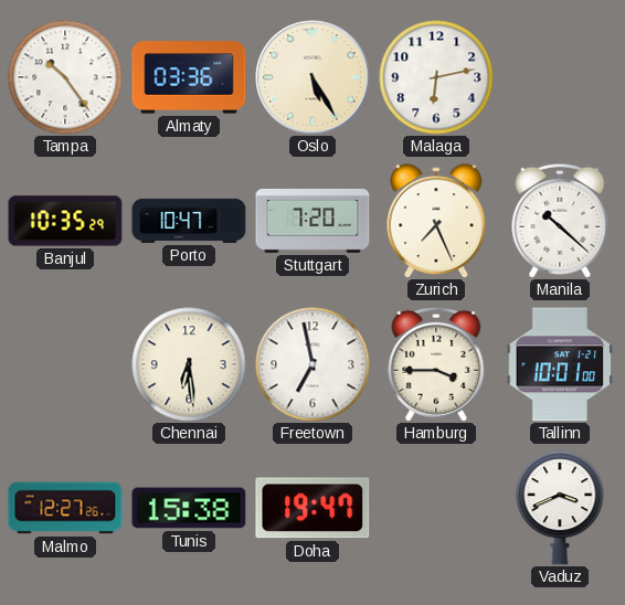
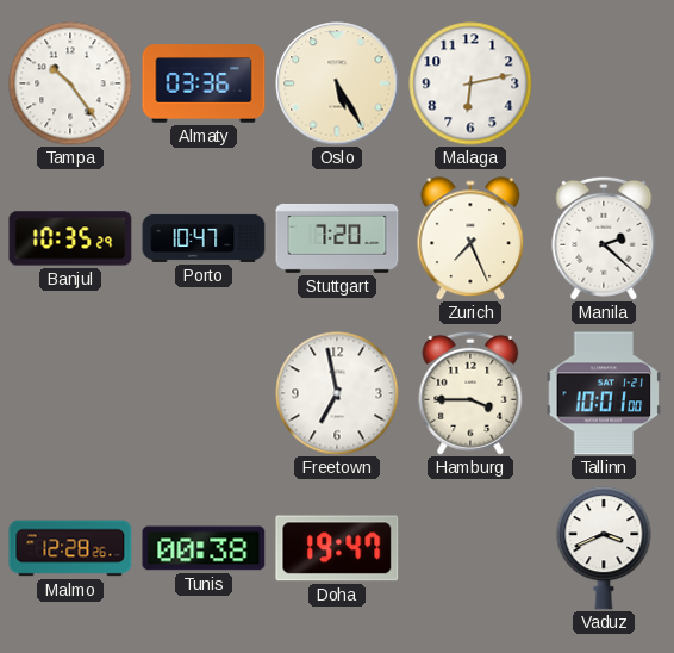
Manila: 10:22 -> 2:22
Chennai: 6:29 -> none
Malmo: 12:27 -> 12:28
Tunis: 15:38 -> 00:38
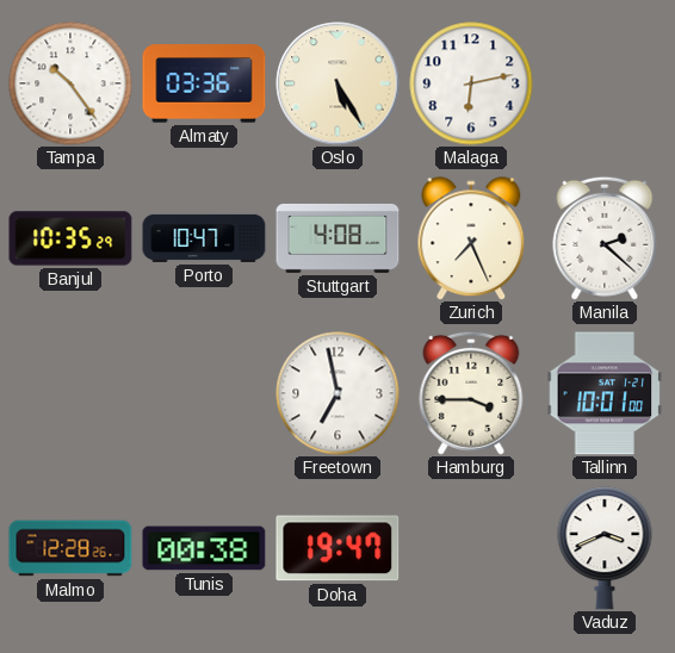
Stuttgart: 7:20 -> 4:08
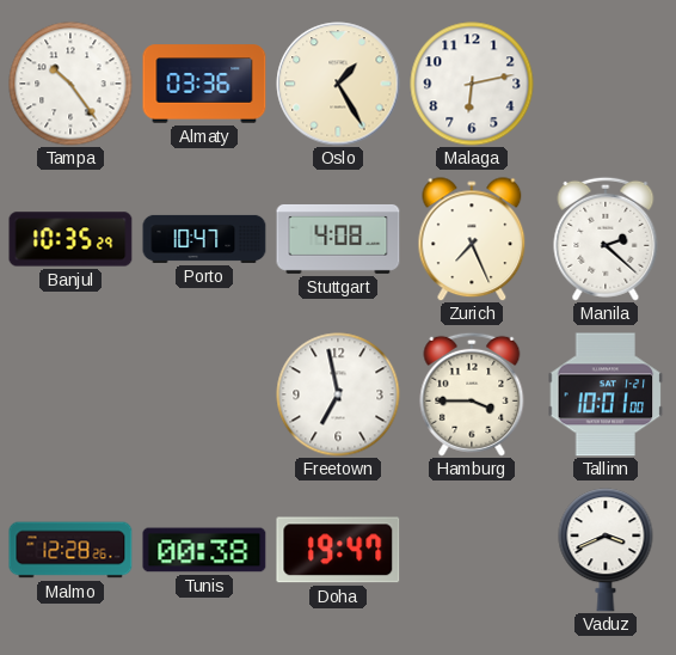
Oslo: 5:25 -> 1:25
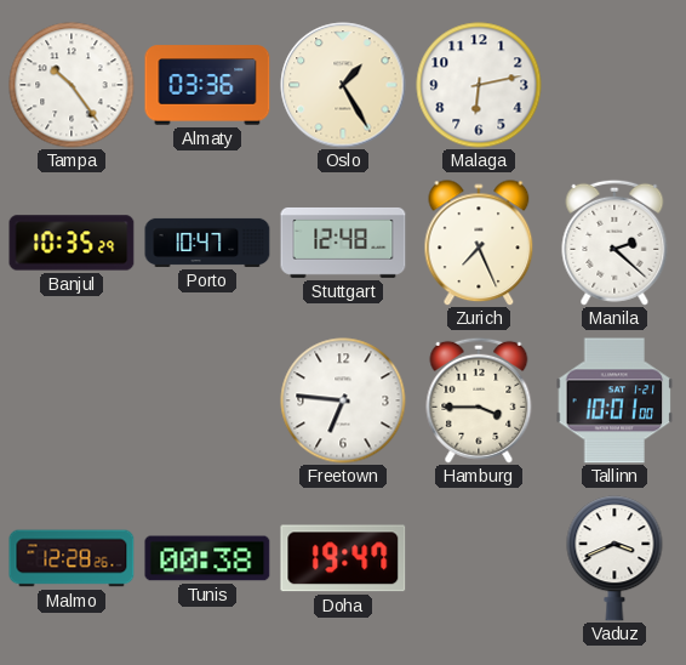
Stuttgart: 4:08 -> 12:48
Freetown: 6:58 -> 6:46
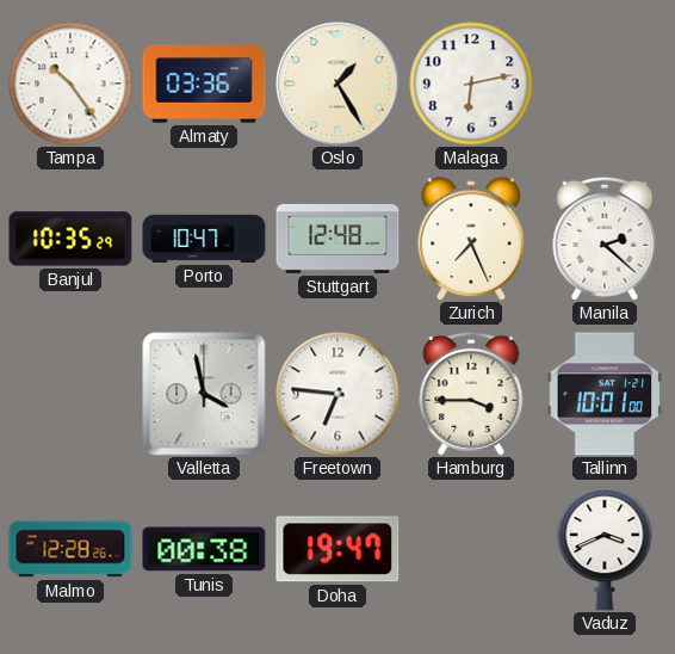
Valletta: none -> 3:58
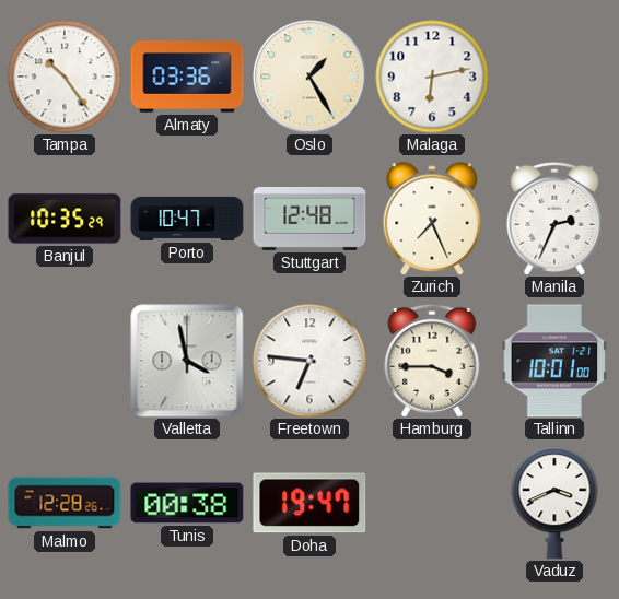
Manila: 2:22 -> 2:34
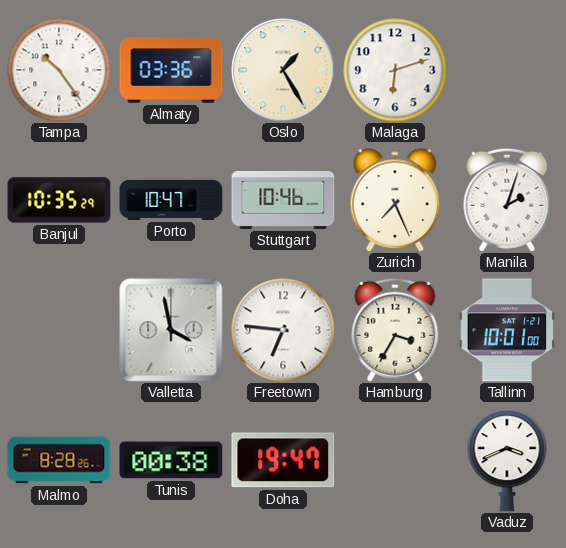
Malaga: 6:13 -> 6:12
Stuttgart: 12:48 -> 10:46
Manila: 2:34 -> 2:03
Hamburg: 3:45 -> 3:35
Malmo: 12:28 -> 8:28
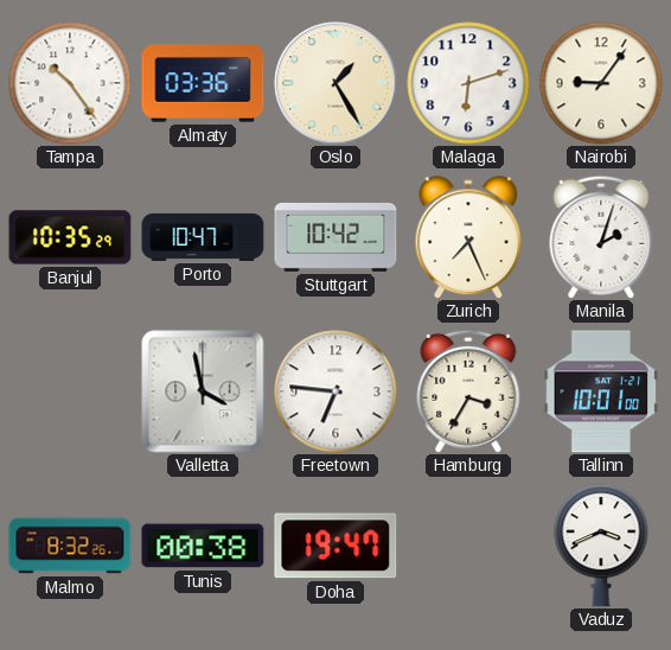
Nairobi: none -> 9:06
Stuttgart: 10:46 -> 10:42
Malmo: 8:28 -> 8:32
